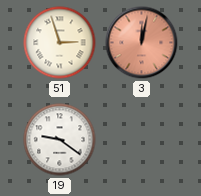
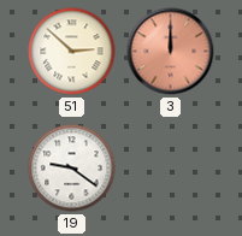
51: 2:57 -> 2:52
3: 12:02 -> 12:00
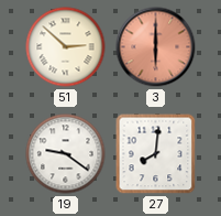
3: 12:00 -> 6:00
27: none -> 8:01
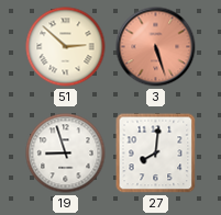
3: 6:00 -> 5:27
19: 9:21 -> 8:57
